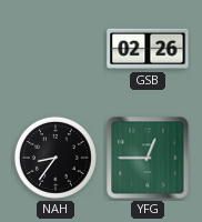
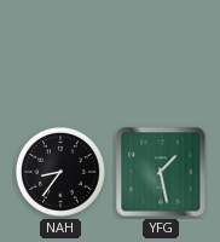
GSB: 02:26 -> none
YFG: 12:45 -> 1:28
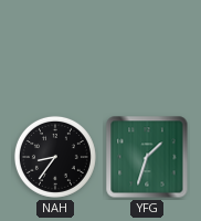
YFG: 1:28 -> 1:33
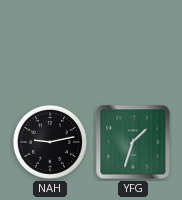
NAH: 8:36 -> 9:13
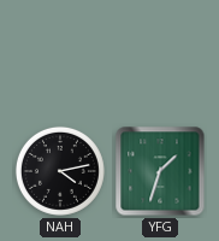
NAH: 9:13 -> 4:13
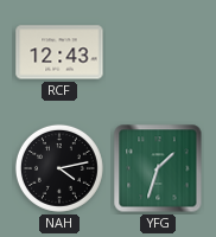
RCF: none -> 12:43
